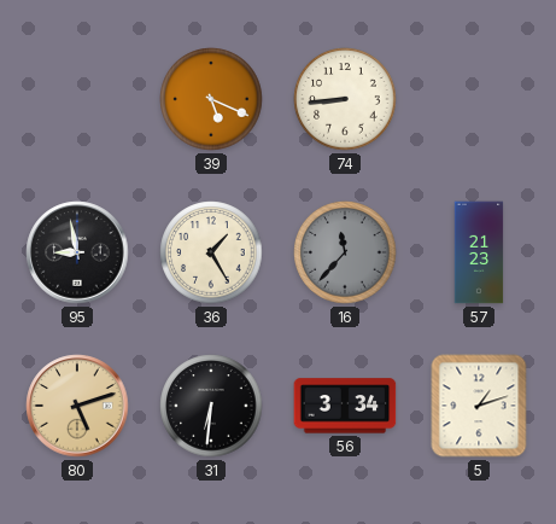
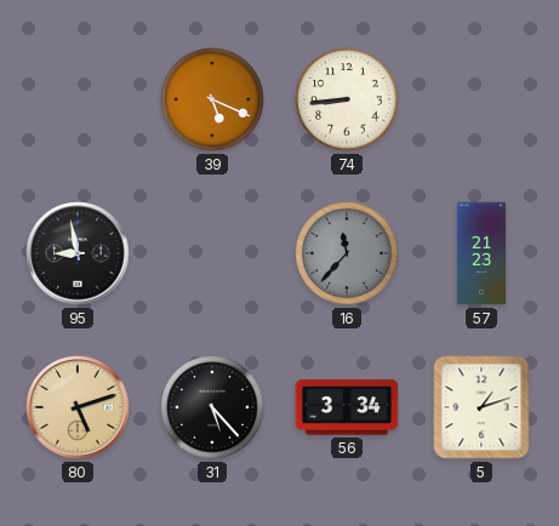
36: 1:25 -> none
31: 6:31 -> 5:23
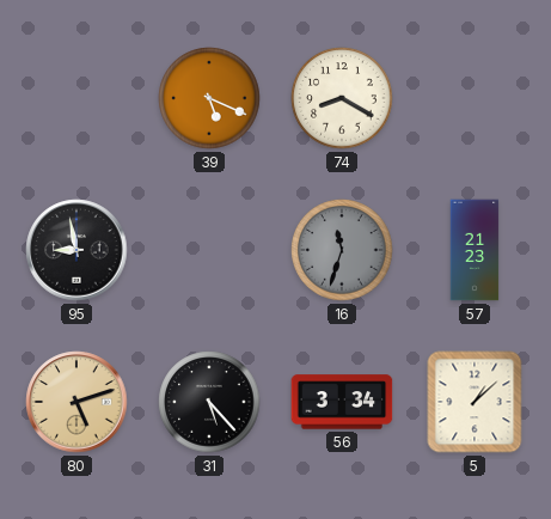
74: 8:44 -> 8:20
16: 11:37 -> 11:33
5: 1:12 -> 1:08
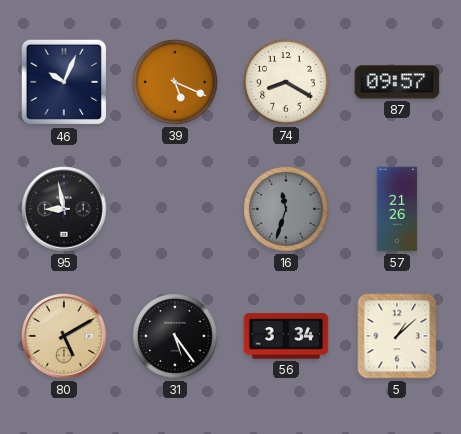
46: none -> 10:04
87: none -> 09:57
57: 21:23 -> 21:26
80: 5:12 -> 5:10
31: 5:23 -> 5:24
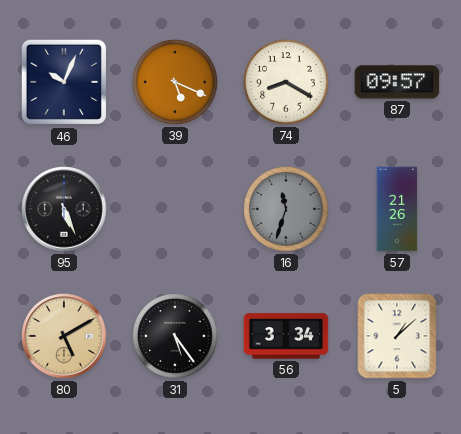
95: 8:58 -> 5:26
